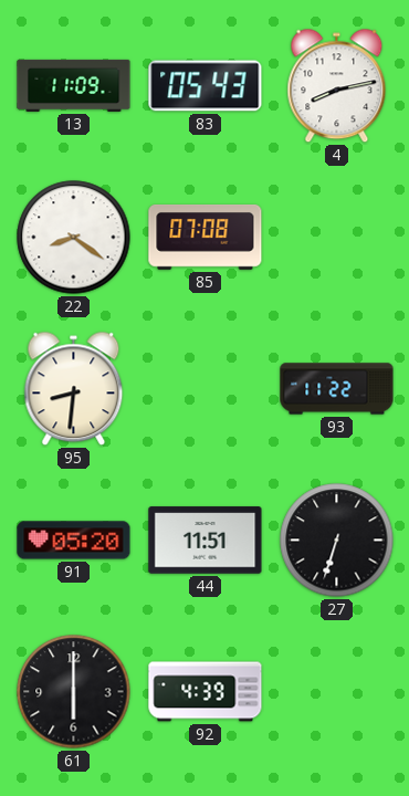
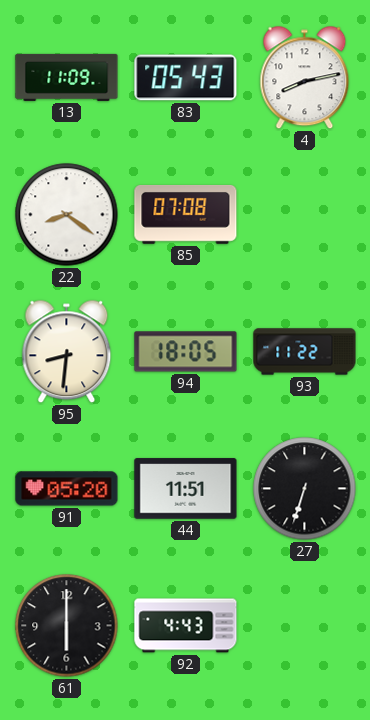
94: none -> 18:05
92: 4:39 -> 4:43
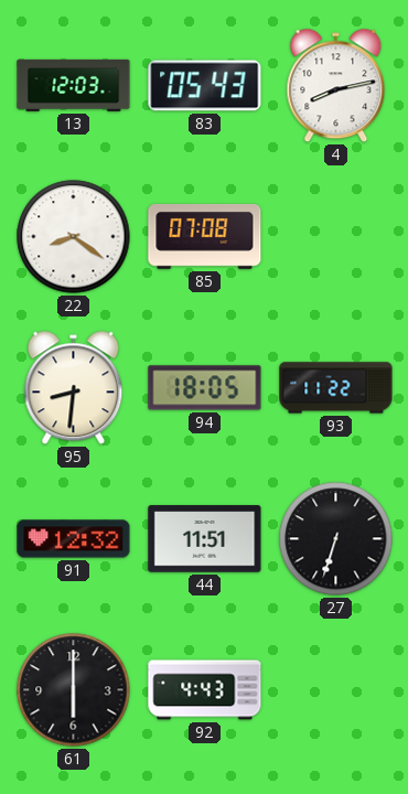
13: 11:09 -> 12:03
91: 05:20 -> 12:32
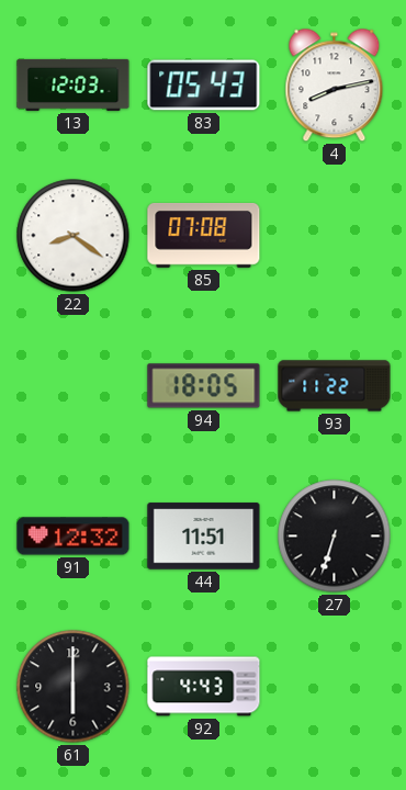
95: 8:31 -> none
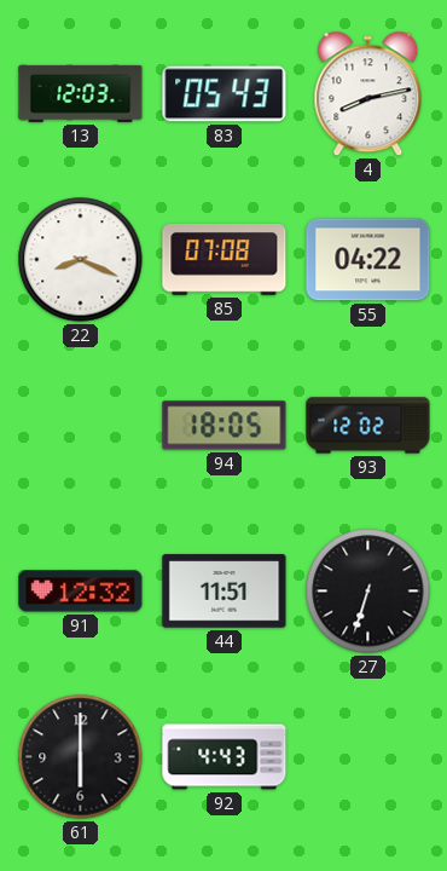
22: 8:21 -> 8:19
55: none -> 04:22
93: 11:22 -> 12:02
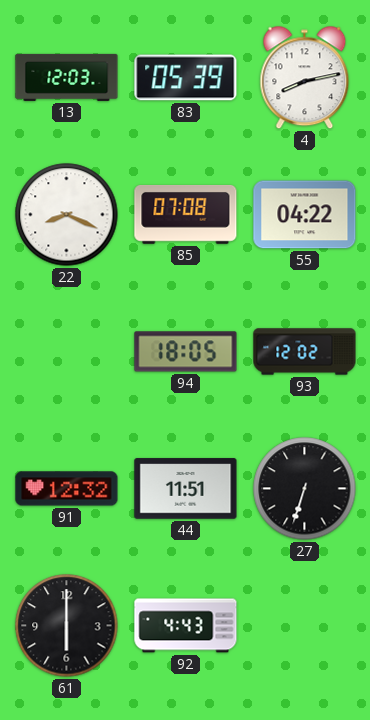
83: 05:43 -> 05:39
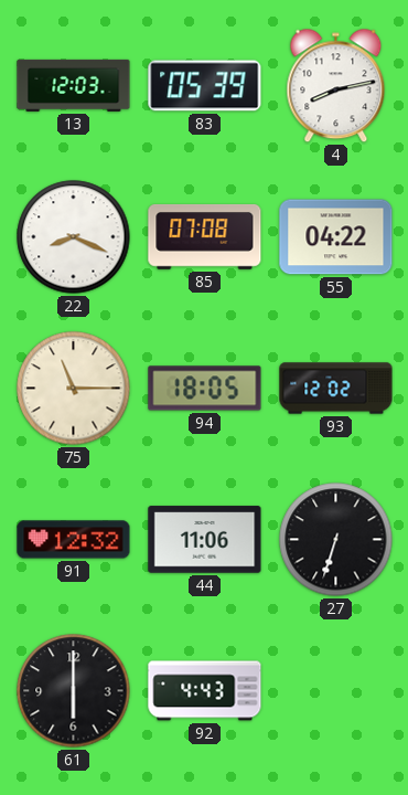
75: none -> 11:15
44: 11:51 -> 11:06
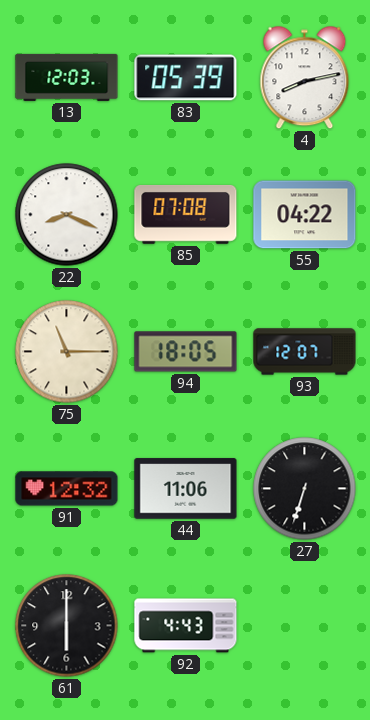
93: 12:02 -> 12:07
